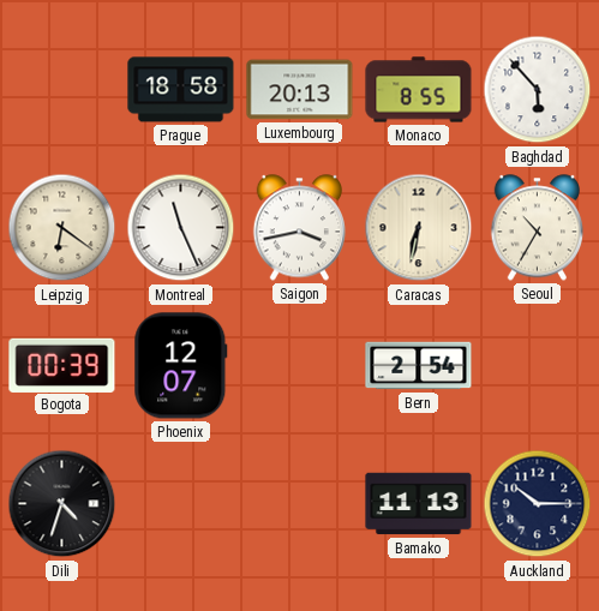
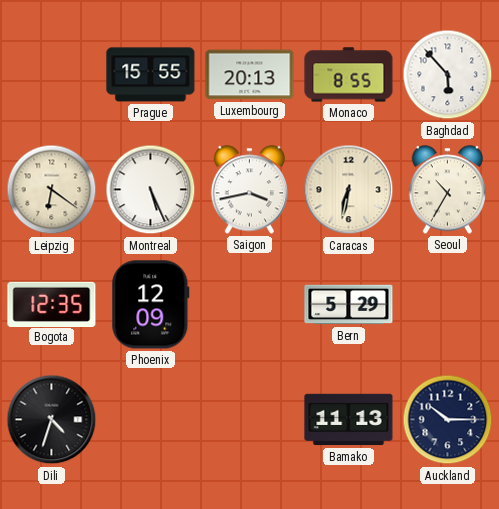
Prague: 18:58 -> 15:55
Montreal: 11:26 -> 5:26
Bogota: 00:39 -> 12:35
Phoenix: 12:07 -> 12:09
Bern: 2:54 -> 5:29
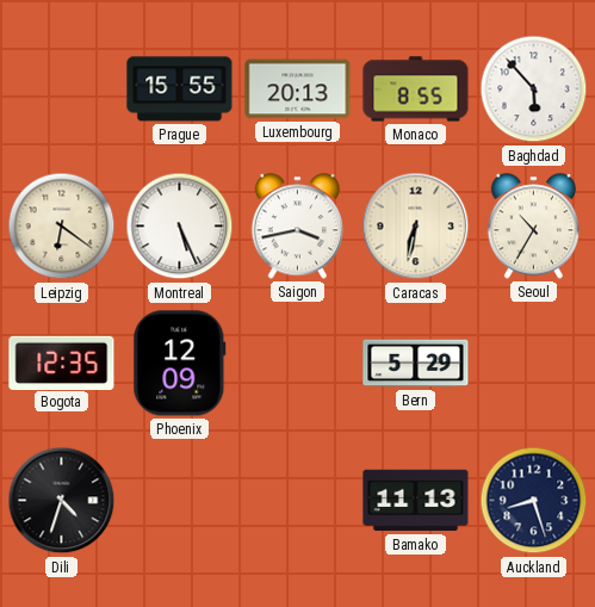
Auckland: 10:15 -> 8:27
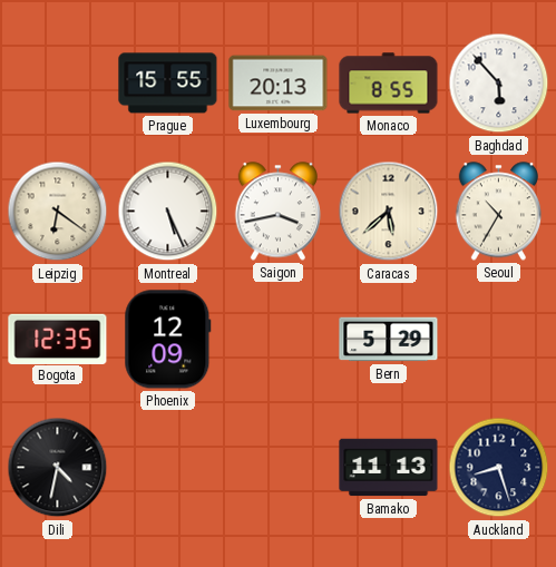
Caracas: 6:32 -> 5:38
Dili: 4:33 -> 4:32
